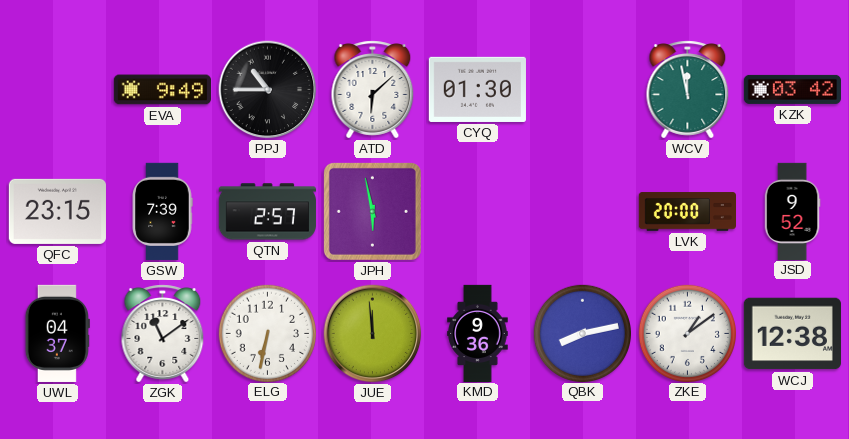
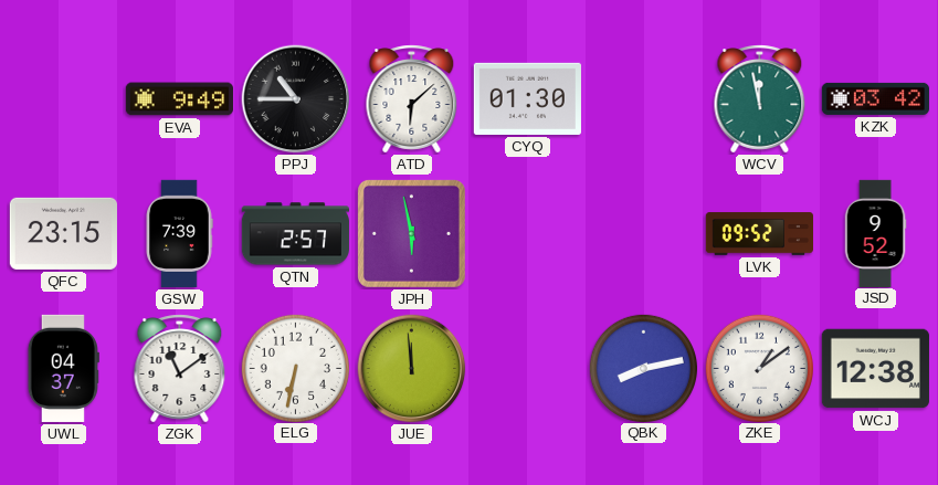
LVK: 20:00 -> 09:52
KMD: 9:36 -> none
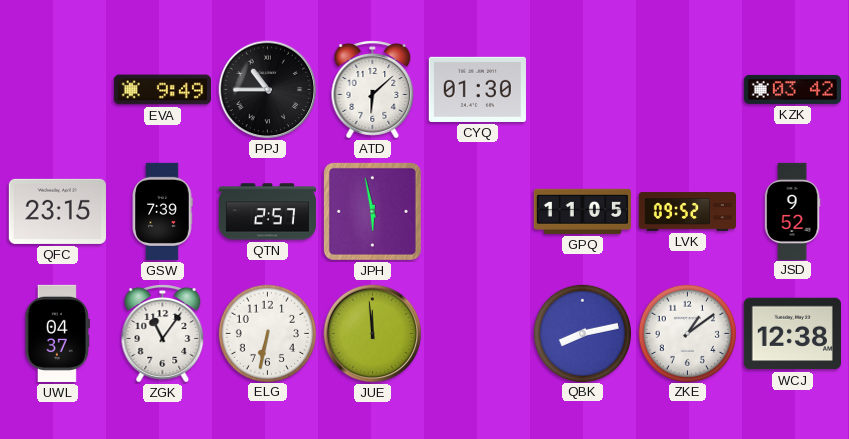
WCV: 11:58 -> none
GPQ: none -> 11:05
ZGK: 11:09 -> 11:06
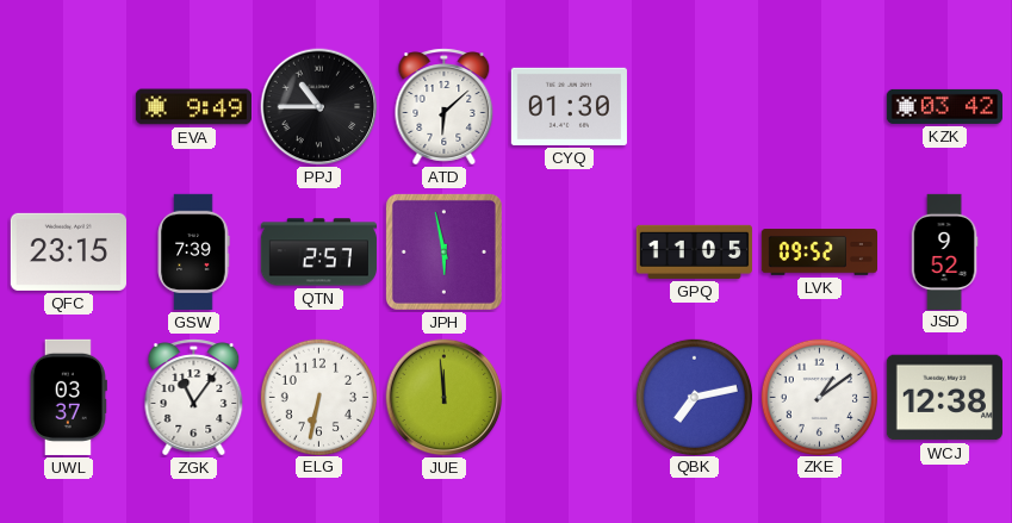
UWL: 04:37 -> 03:37
QBK: 8:13 -> 7:13
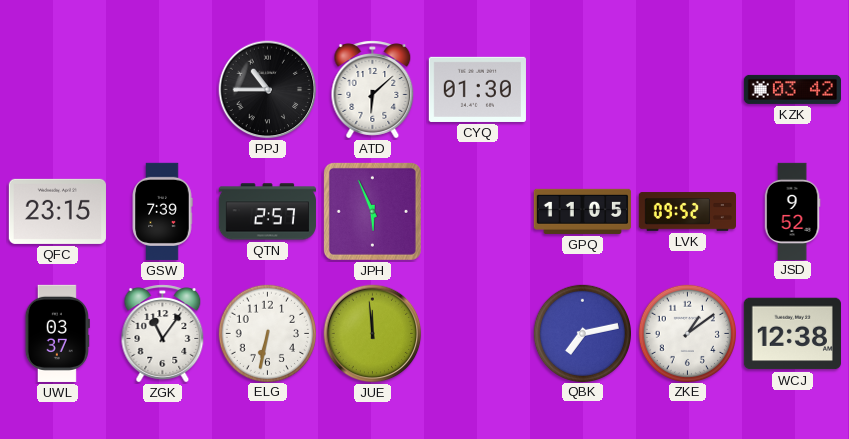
EVA: 9:49 -> none
JPH: 5:58 -> 5:56
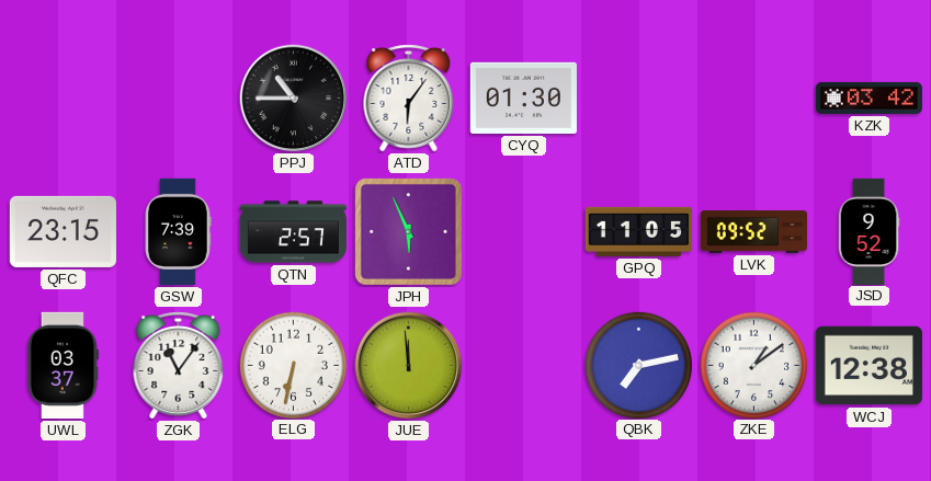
ATD: 6:08 -> 6:06
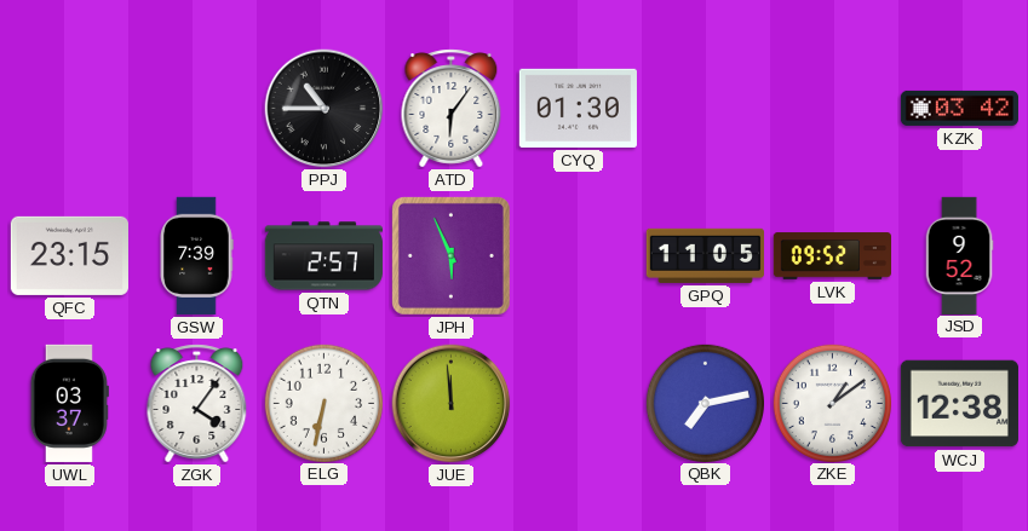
ZGK: 11:06 -> 4:06
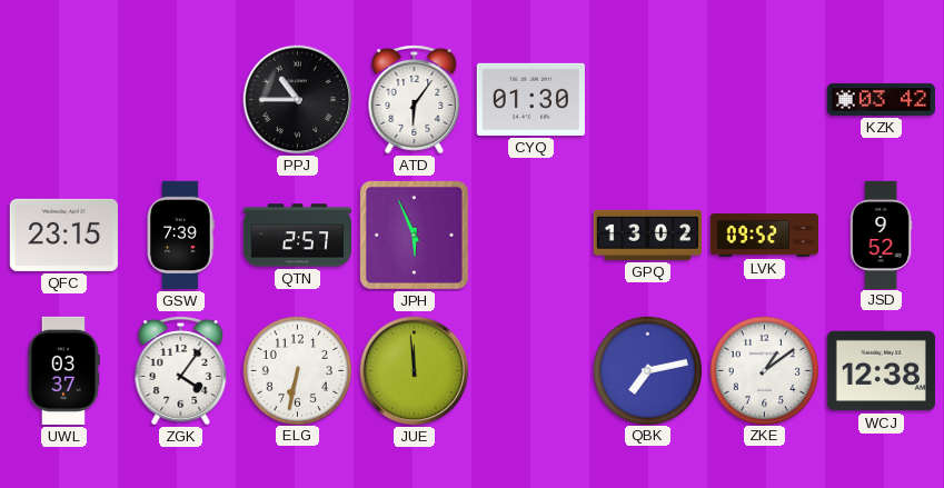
GPQ: 11:05 -> 13:02
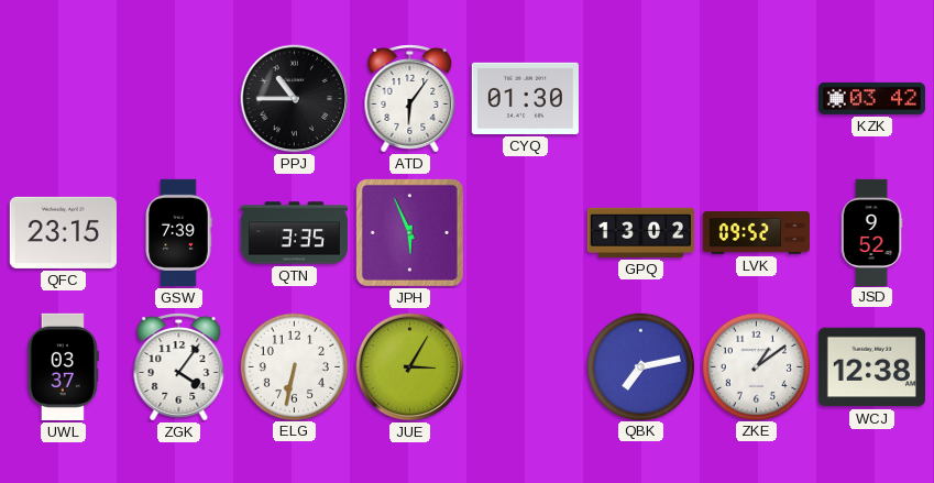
QTN: 2:57 -> 3:35
JUE: 11:59 -> 3:05
